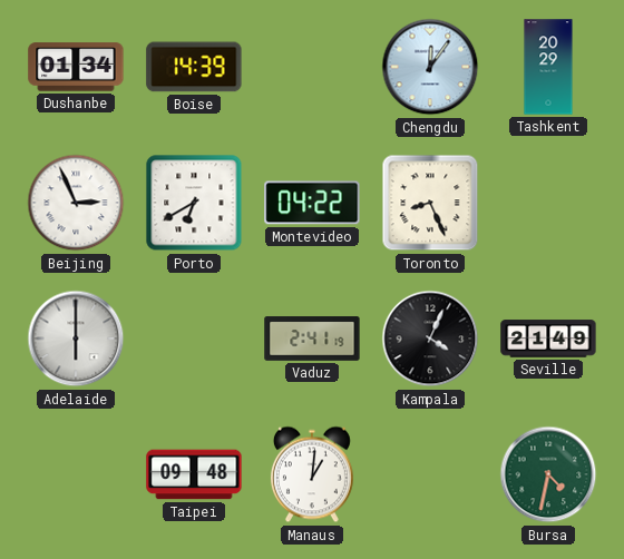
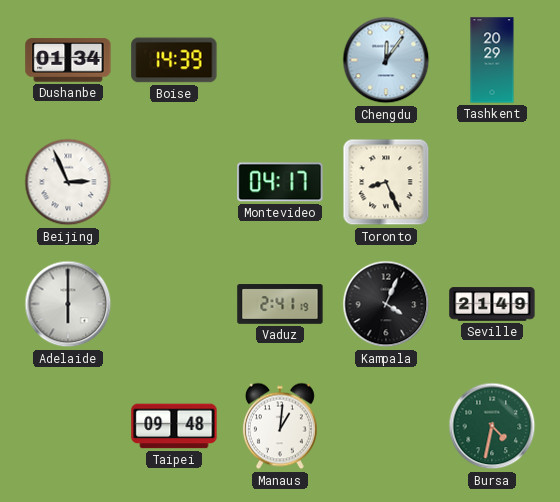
Porto: 6:40 -> none
Montevideo: 04:22 -> 04:17
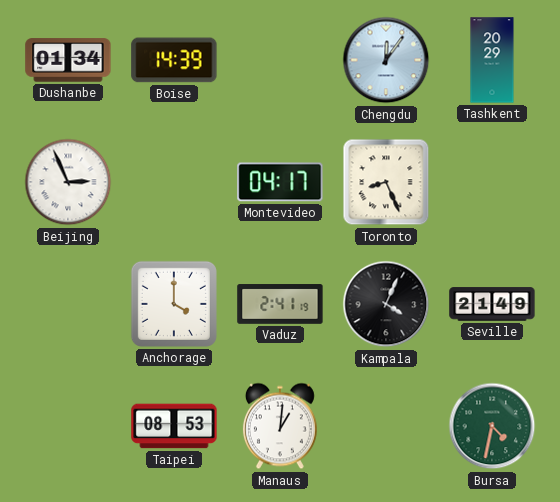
Adelaide: 6:00 -> none
Anchorage: none -> 4:00
Taipei: 09:48 -> 08:53
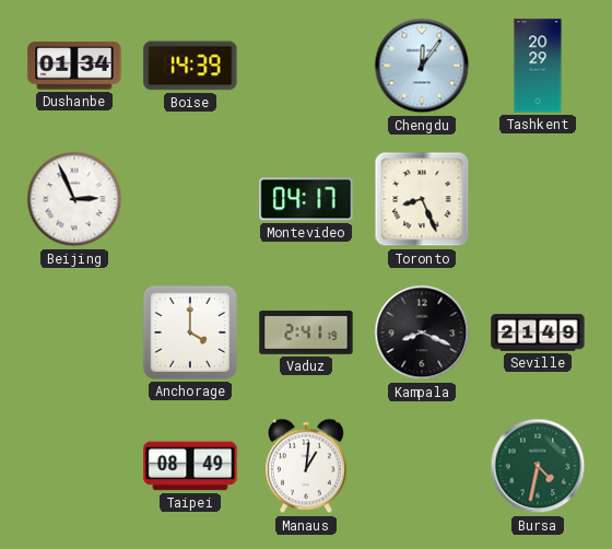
Kampala: 4:04 -> 8:19
Taipei: 08:53 -> 08:49
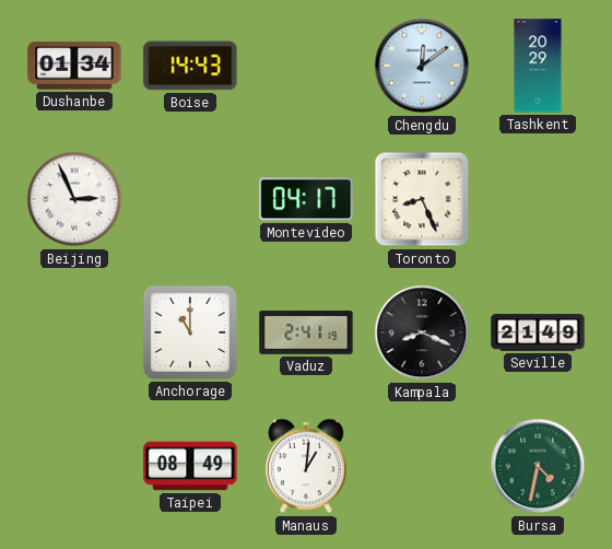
Boise: 14:39 -> 14:43
Chengdu: 12:06 -> 12:09
Anchorage: 4:00 -> 11:00
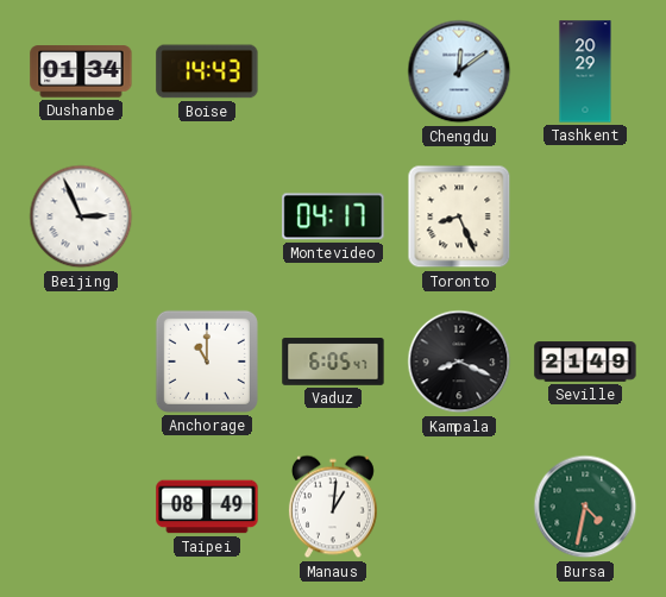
Vaduz: 2:41 -> 6:05
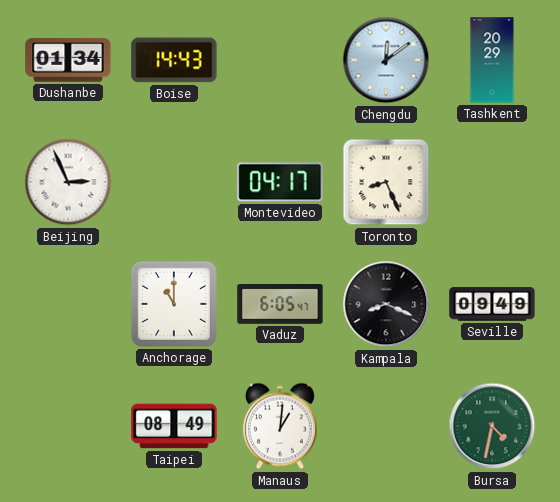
Seville: 21:49 -> 09:49
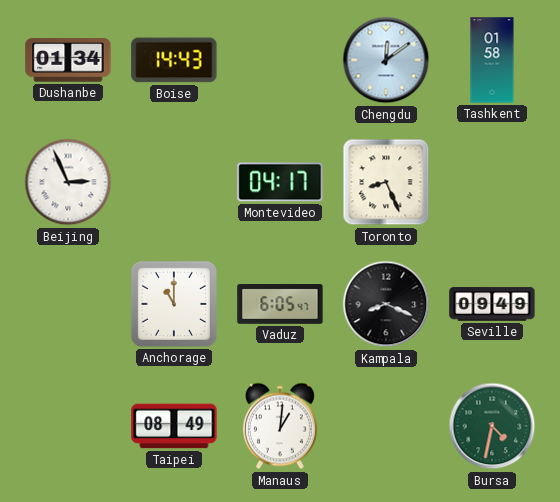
Tashkent: 20:29 -> 01:58
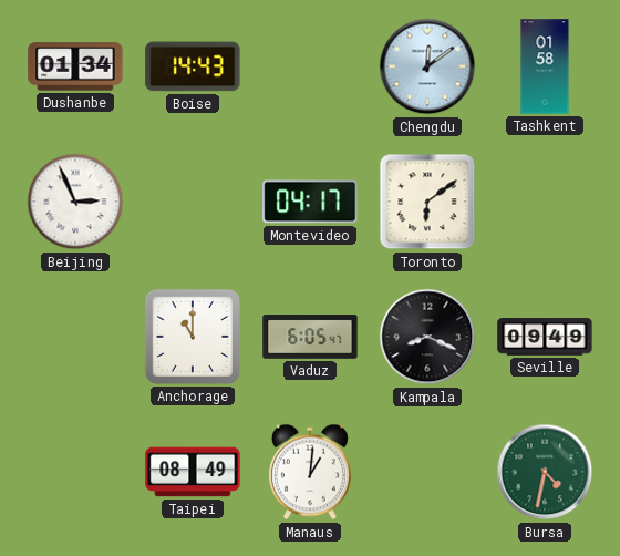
Toronto: 8:26 -> 6:09
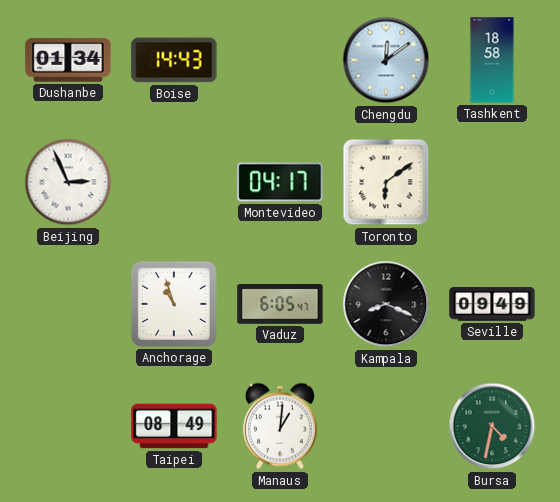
Tashkent: 01:58 -> 18:58
Anchorage: 11:00 -> 10:57
